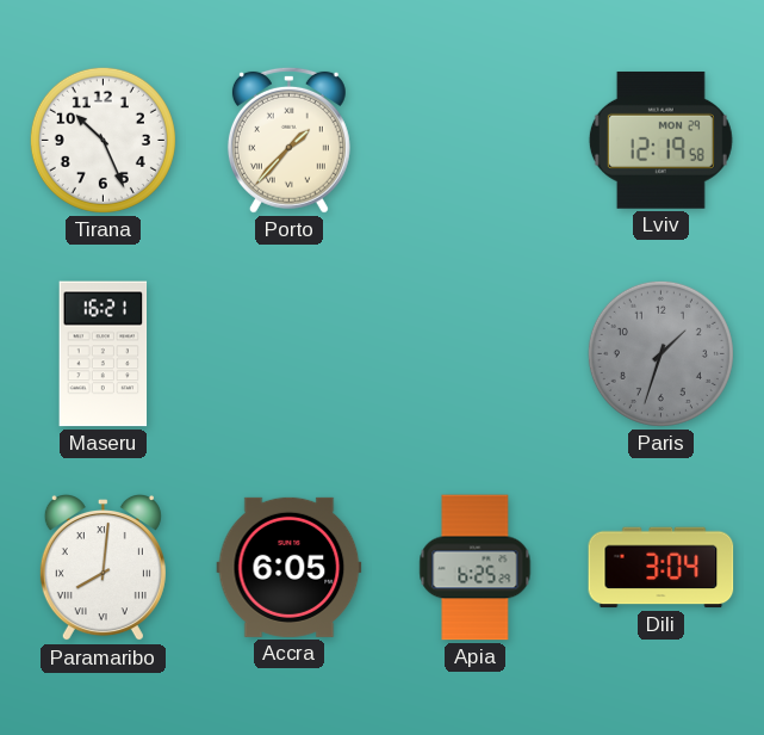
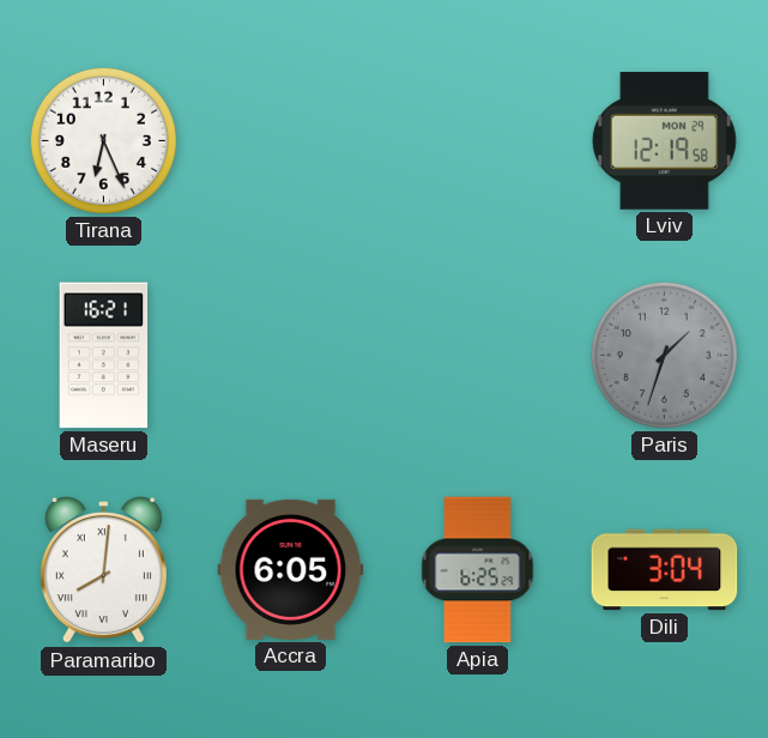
Tirana: 10:26 -> 6:26
Porto: 1:37 -> none
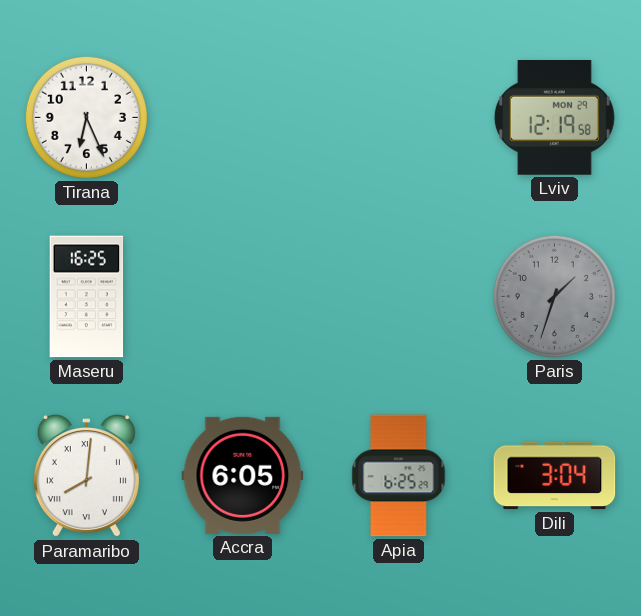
Maseru: 16:21 -> 16:25
